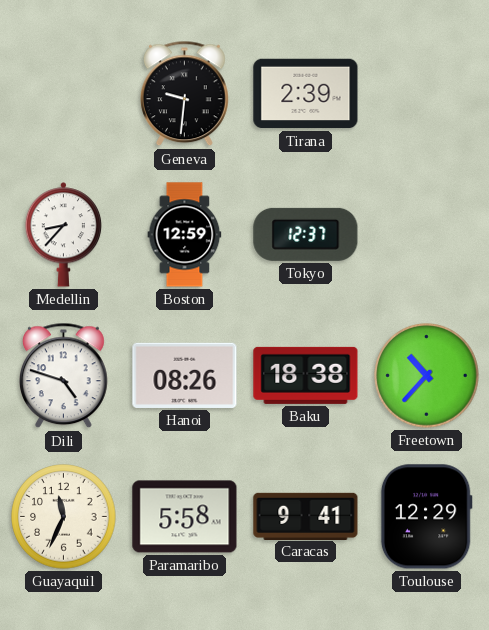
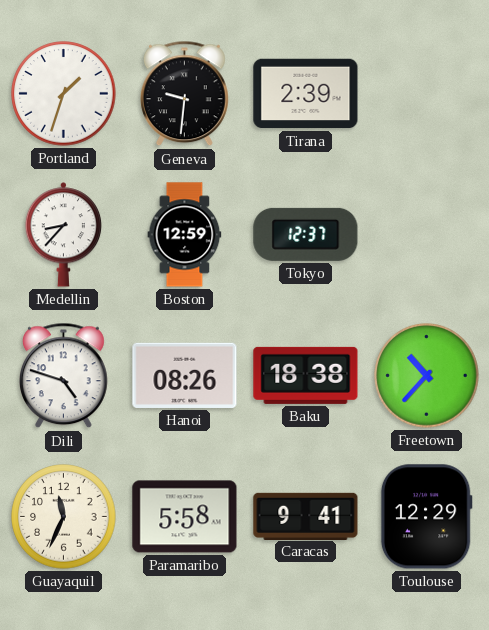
Portland: none -> 1:33
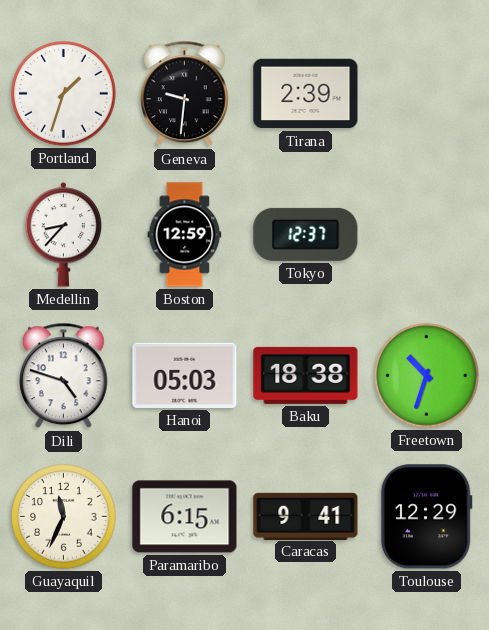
Hanoi: 08:26 -> 05:03
Freetown: 10:37 -> 10:33
Paramaribo: 5:58 -> 6:15
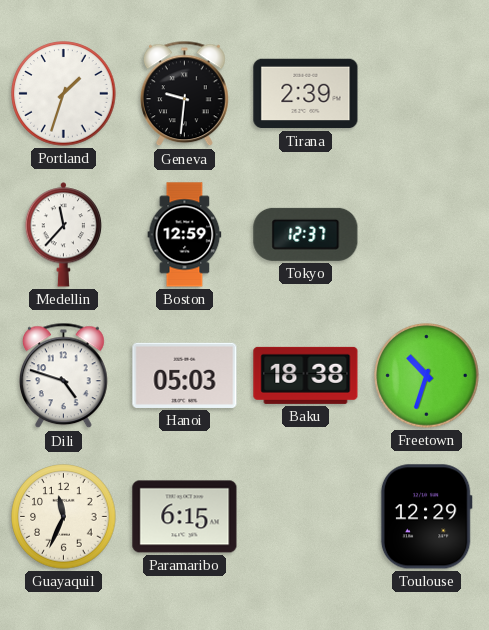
Medellin: 8:37 -> 11:37
Caracas: 9:41 -> none
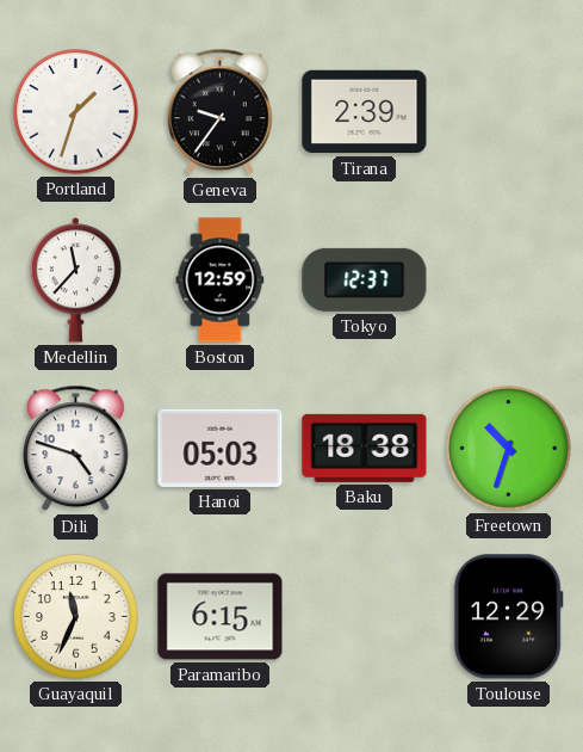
Geneva: 9:31 -> 9:36
